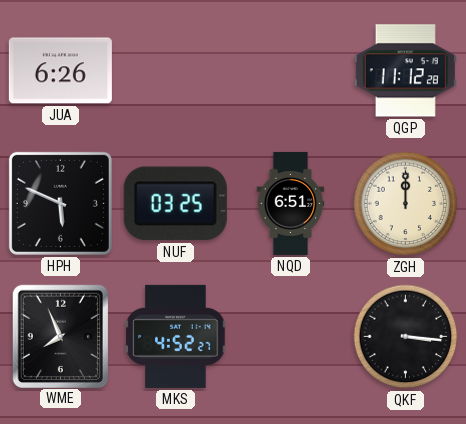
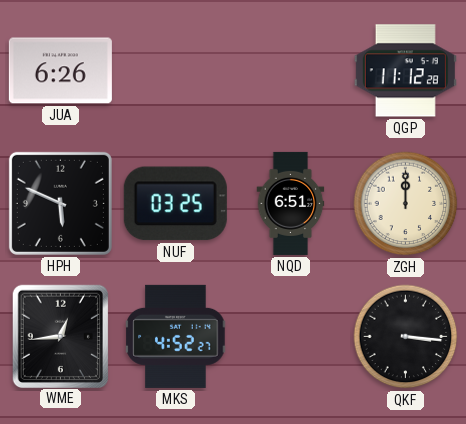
WME: 7:56 -> 12:44
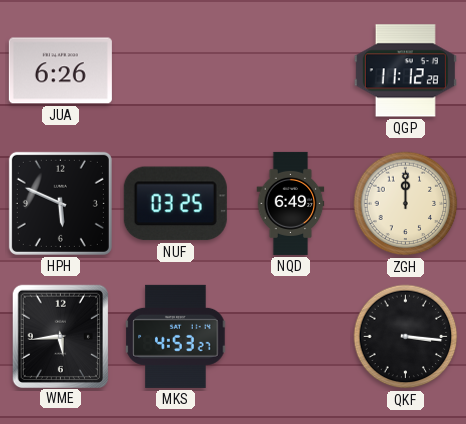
NQD: 6:51 -> 6:49
WME: 12:44 -> 5:44
MKS: 4:52 -> 4:53
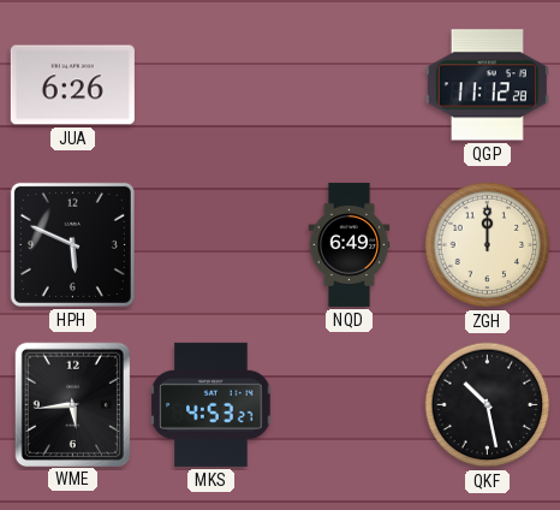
NUF: 03:25 -> none
QKF: 3:16 -> 10:28
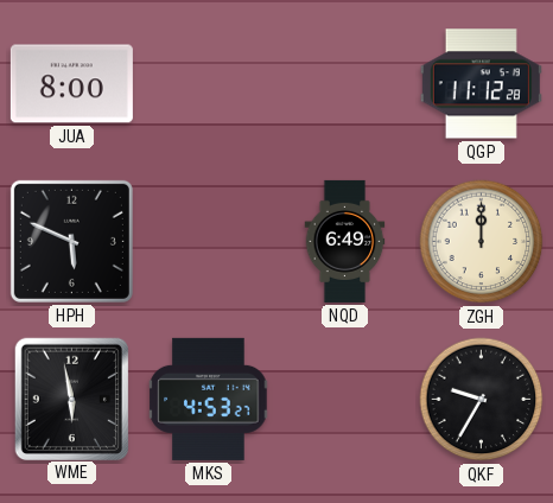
JUA: 6:26 -> 8:00
WME: 5:44 -> 5:58
QKF: 10:28 -> 9:35
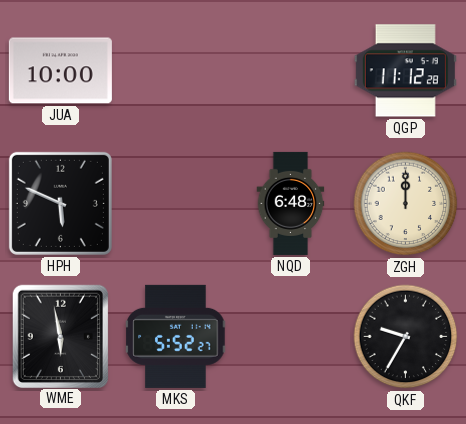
JUA: 8:00 -> 10:00
NQD: 6:49 -> 6:48
MKS: 4:53 -> 5:52
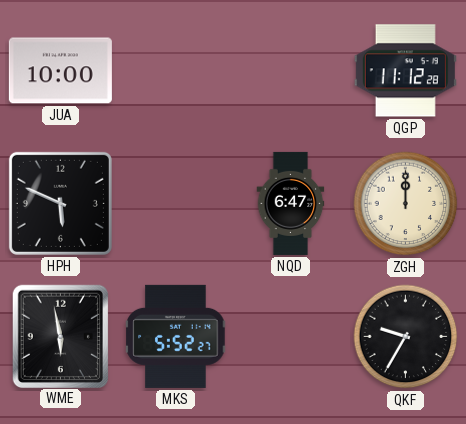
NQD: 6:48 -> 6:47
